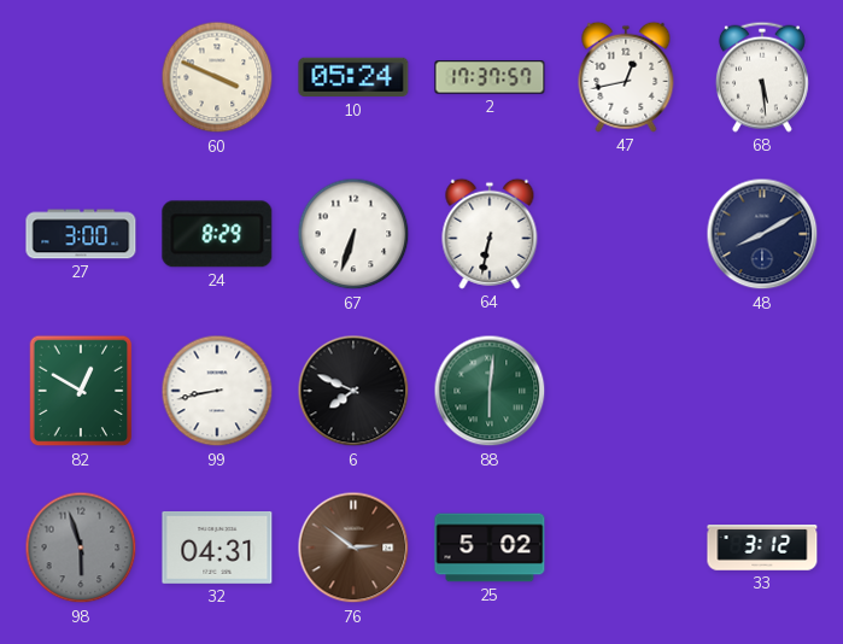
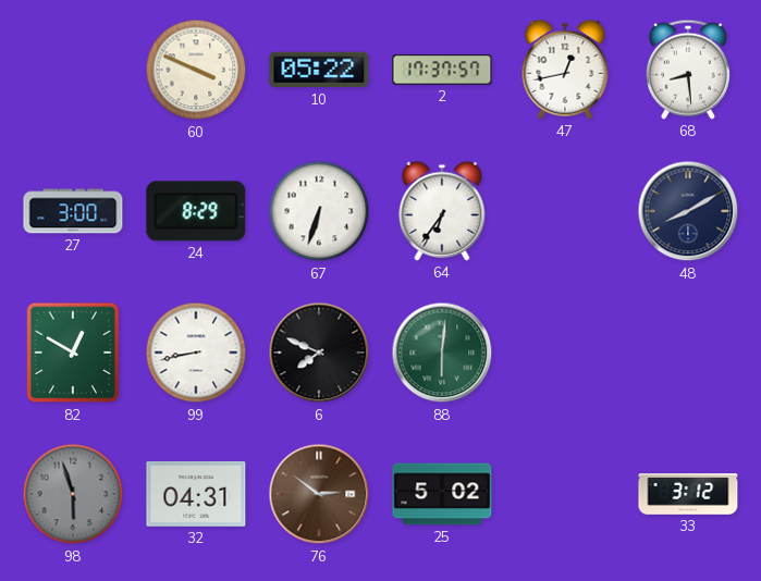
10: 05:24 -> 05:22
68: 5:29 -> 8:29
64: 6:32 -> 6:36
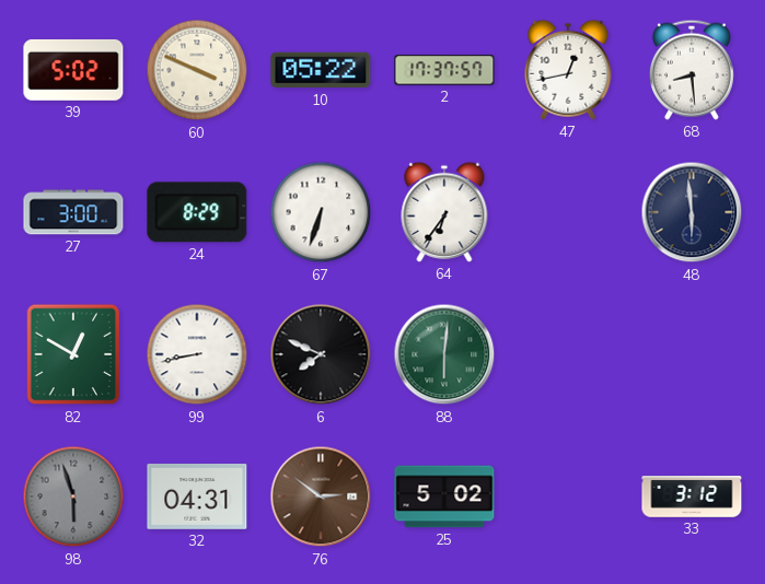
39: none -> 5:02
48: 8:10 -> 5:59
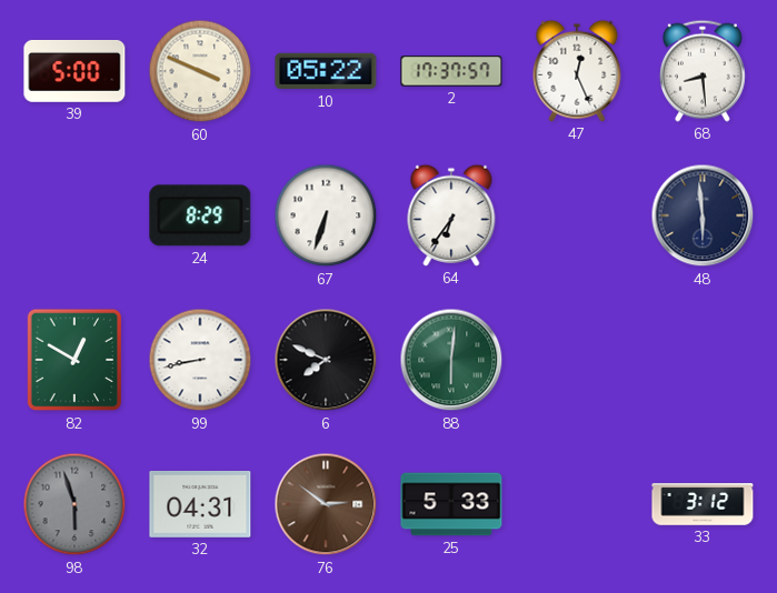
39: 5:02 -> 5:00
47: 12:43 -> 12:26
27: 3:00 -> none
25: 5:02 -> 5:33
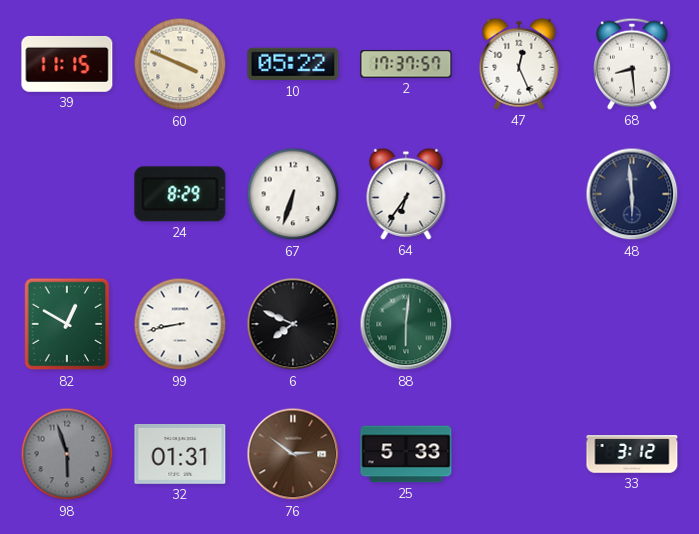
39: 5:00 -> 11:15
32: 04:31 -> 01:31
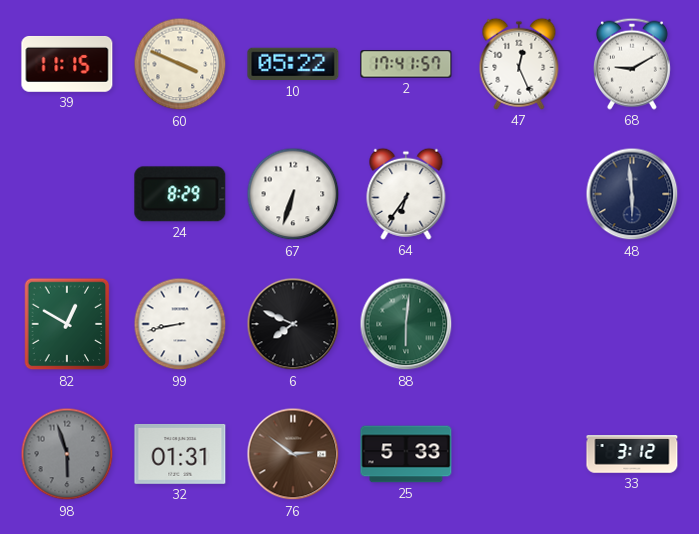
2: 17:37 -> 17:41
68: 8:29 -> 9:10
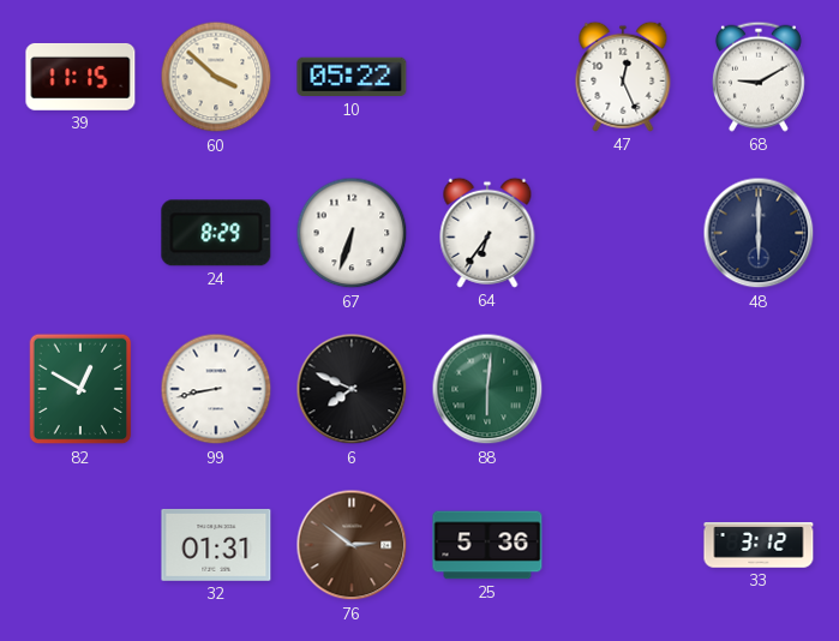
60: 3:49 -> 3:52
2: 17:41 -> none
48: 5:59 -> 6:00
98: 5:57 -> none
25: 5:33 -> 5:36
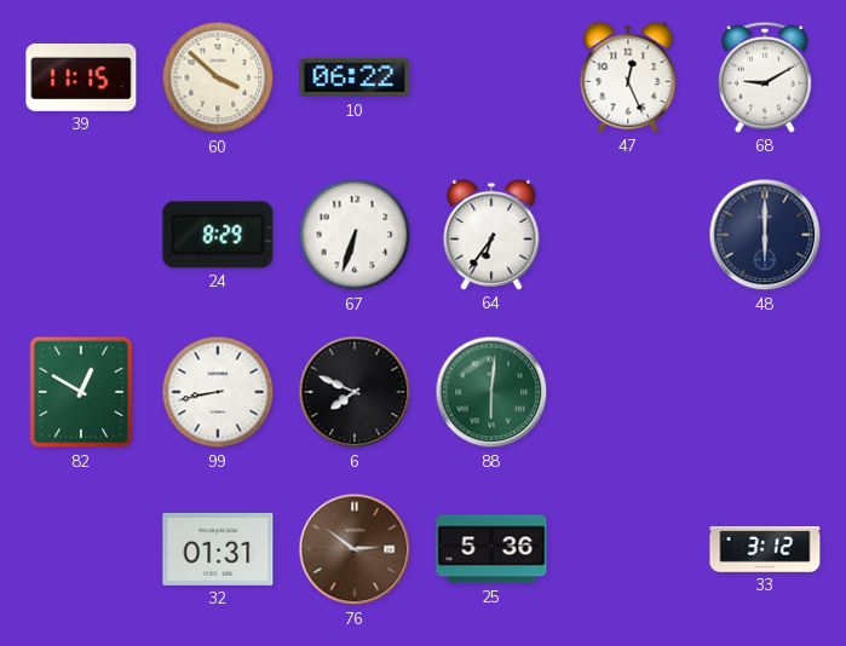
10: 05:22 -> 06:22
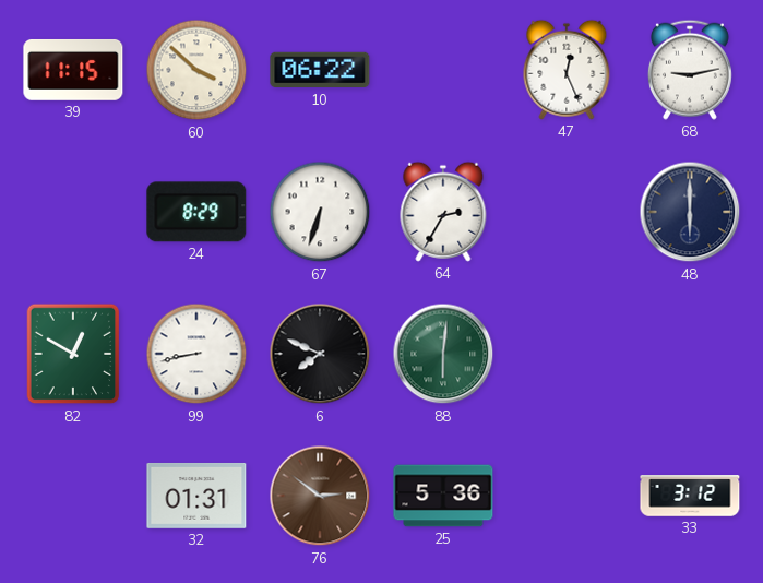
68: 9:10 -> 9:13
64: 6:36 -> 2:35
